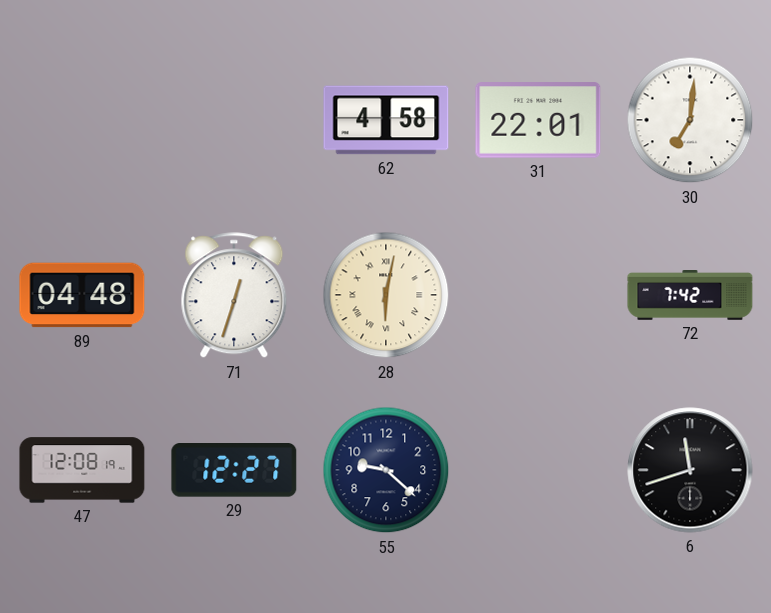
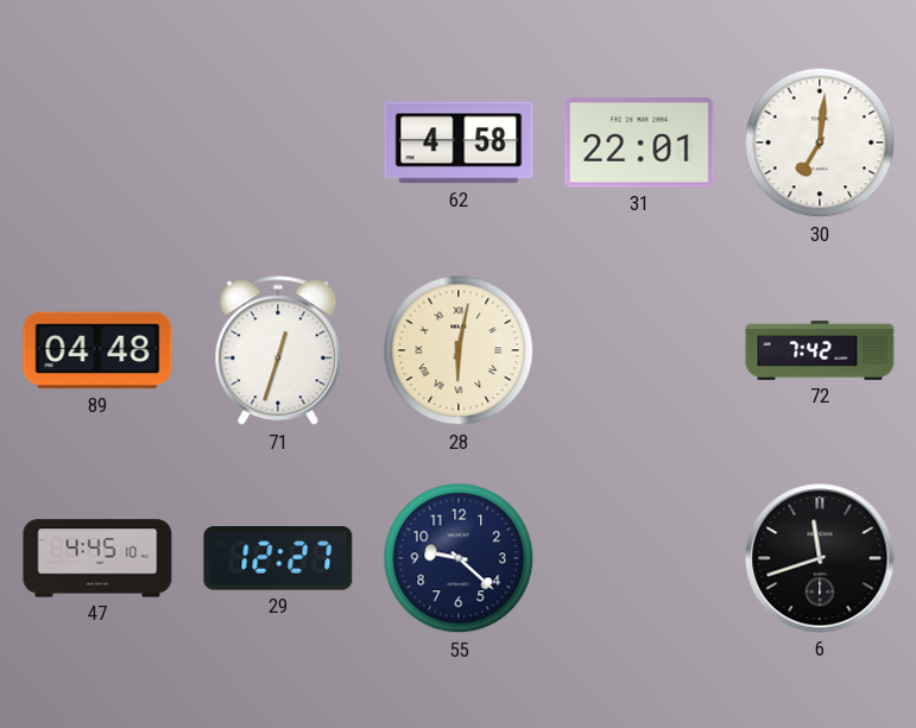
47: 12:08 -> 4:45
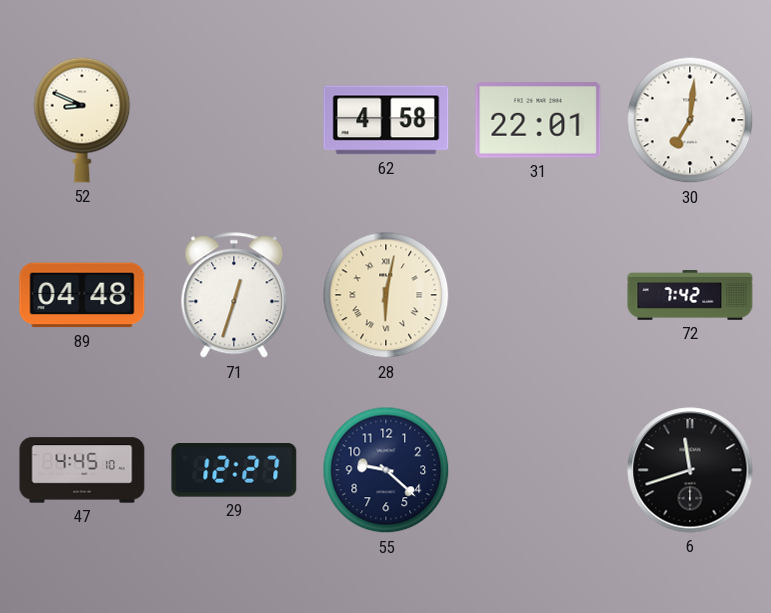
52: none -> 8:49
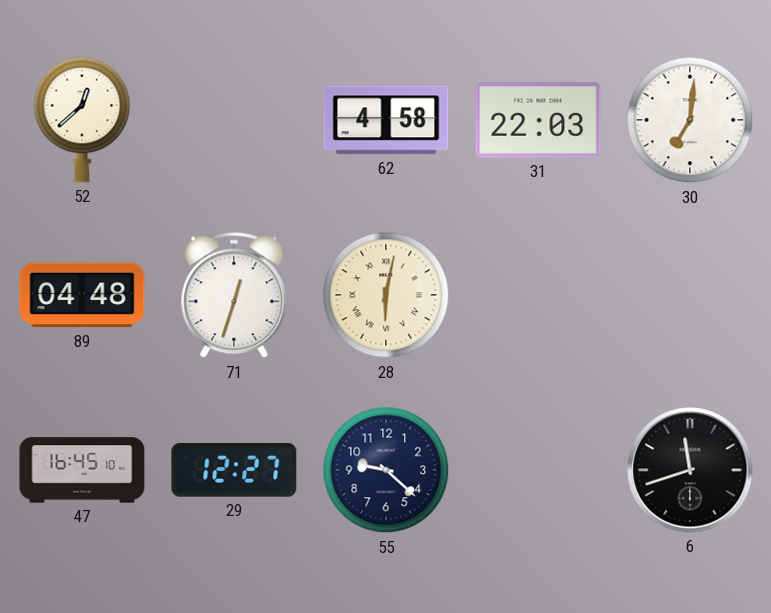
52: 8:49 -> 12:38
31: 22:01 -> 22:03
72: 7:42 -> none
47: 4:45 -> 16:45
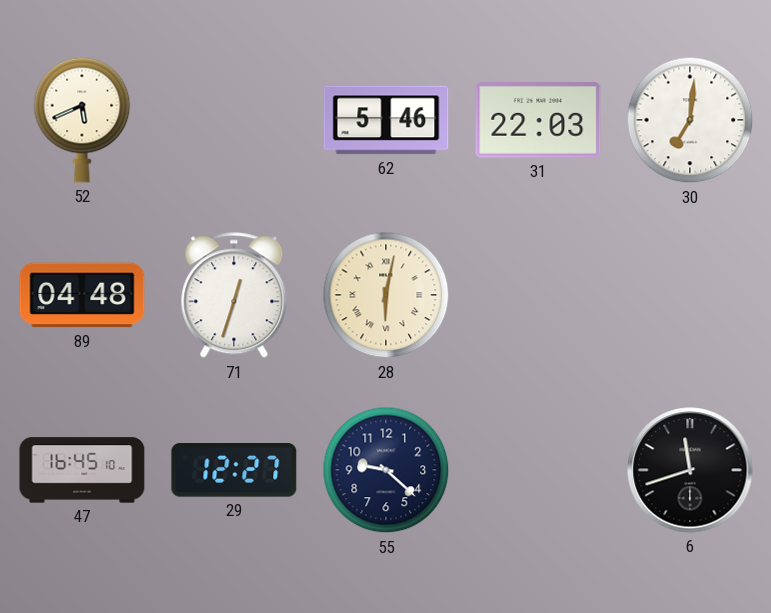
52: 12:38 -> 5:41
62: 4:58 -> 5:46
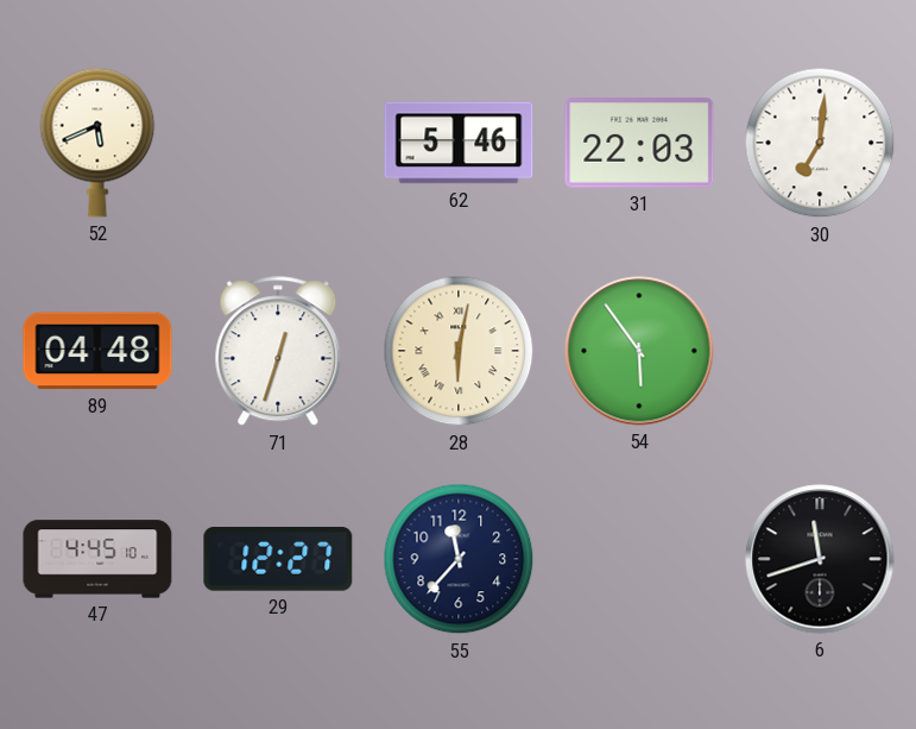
54: none -> 5:54
47: 16:45 -> 4:45
55: 9:22 -> 11:37
